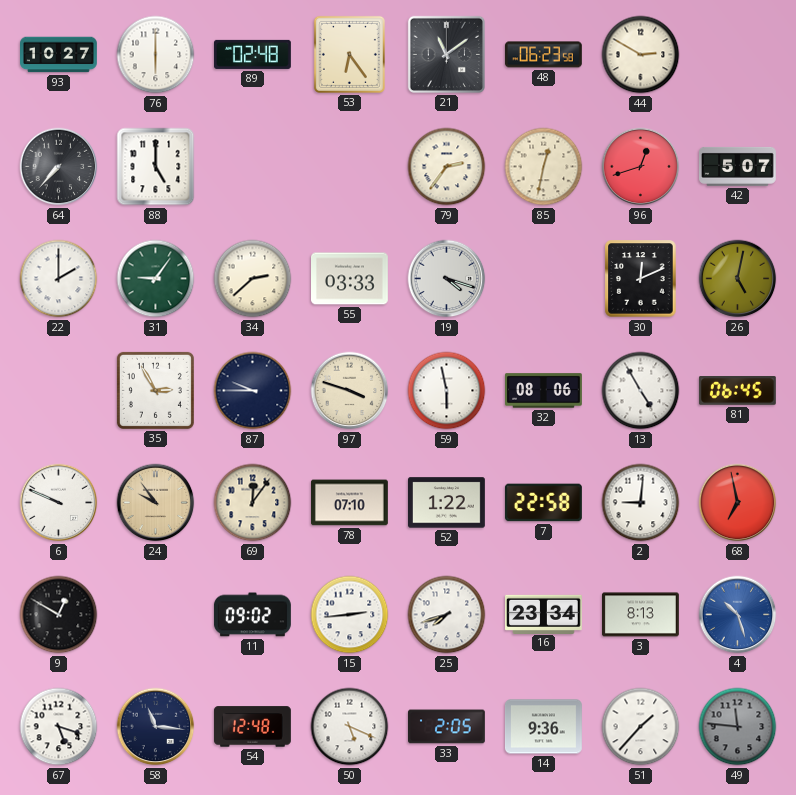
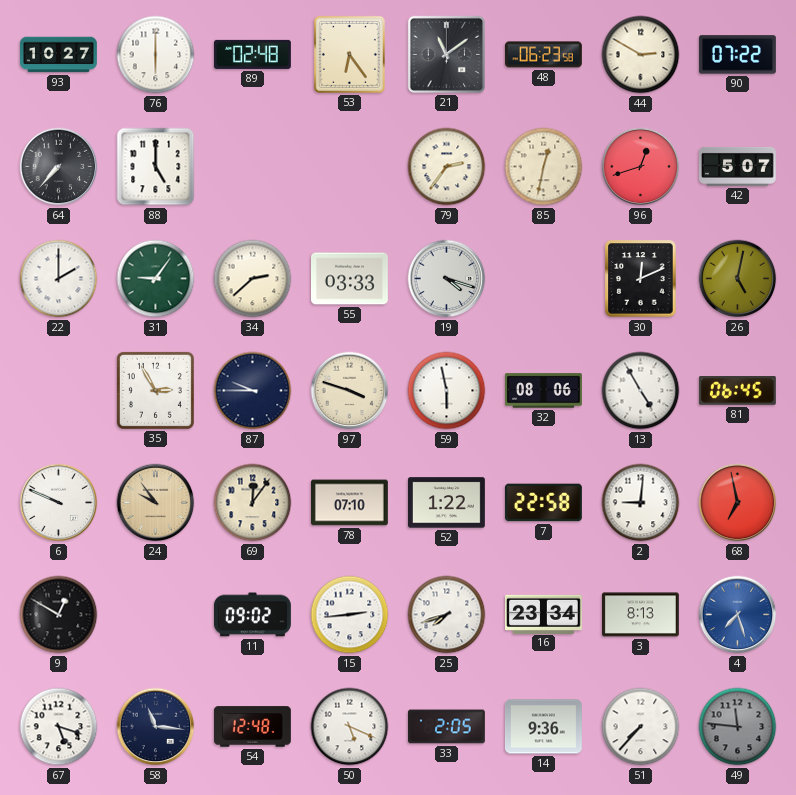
90: none -> 07:22
4: 10:27 -> 7:27
51: 1:37 -> 7:37
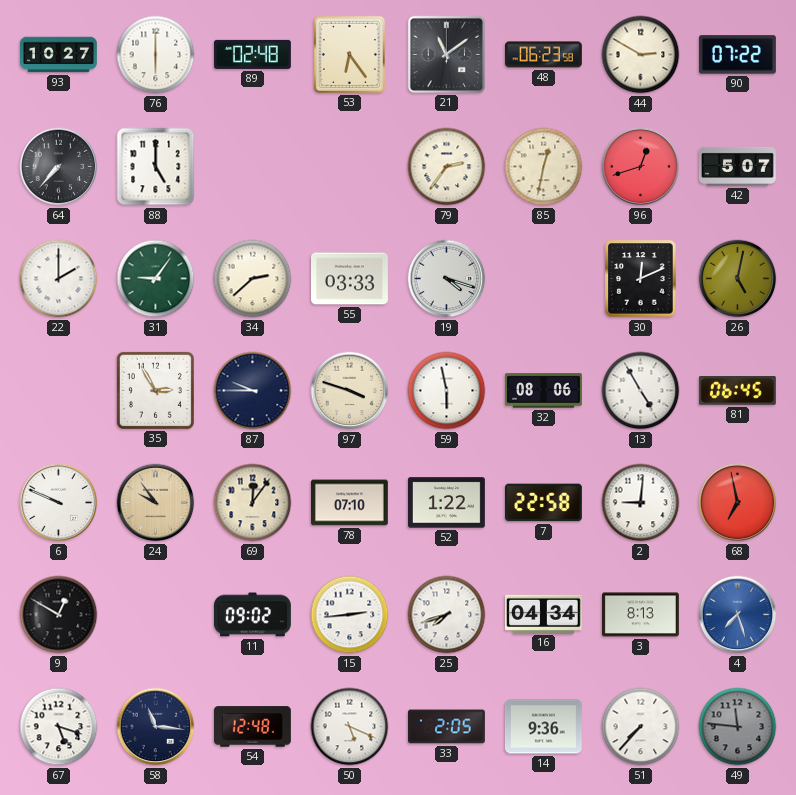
16: 23:34 -> 04:34
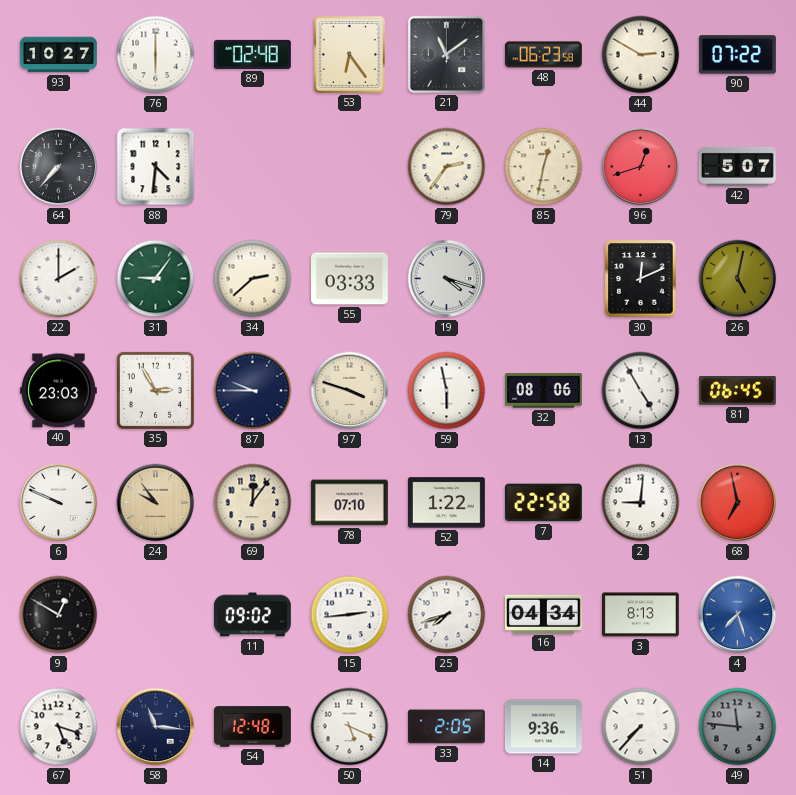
88: 5:00 -> 4:31
40: none -> 23:03
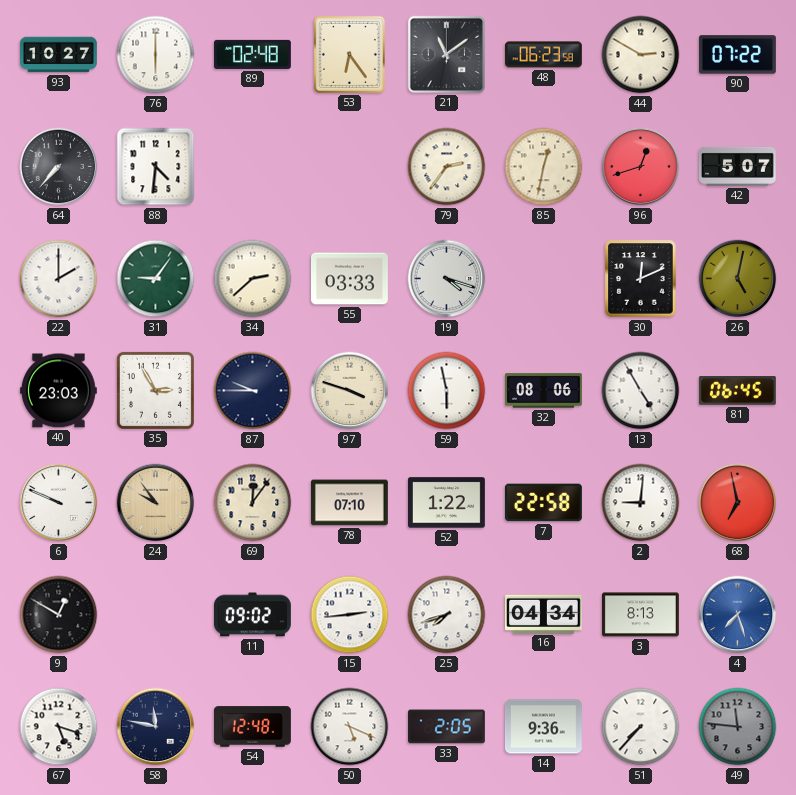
58: 11:16 -> 11:47
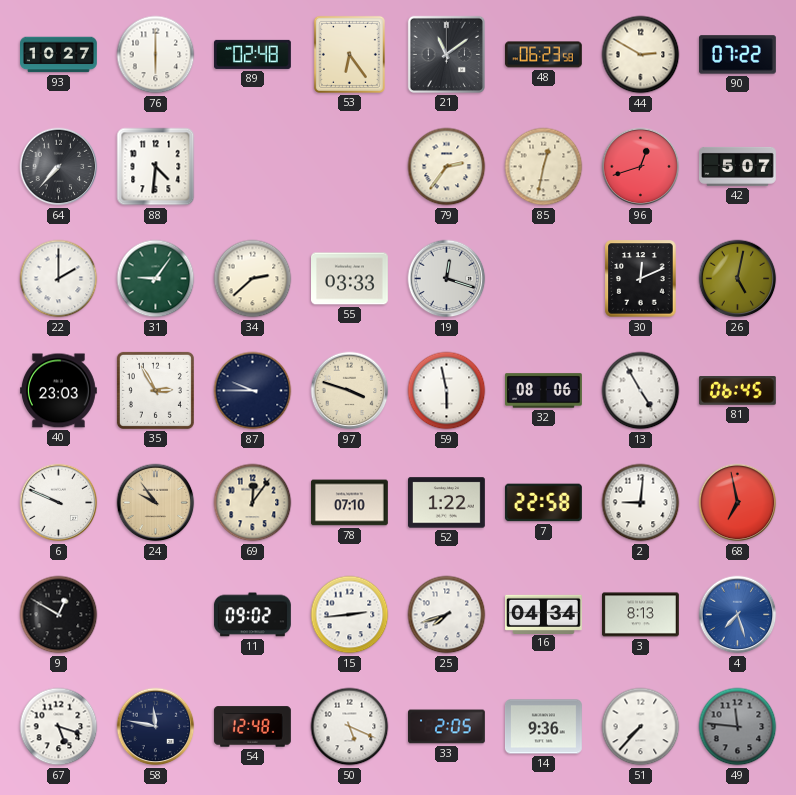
19: 4:18 -> 12:18
